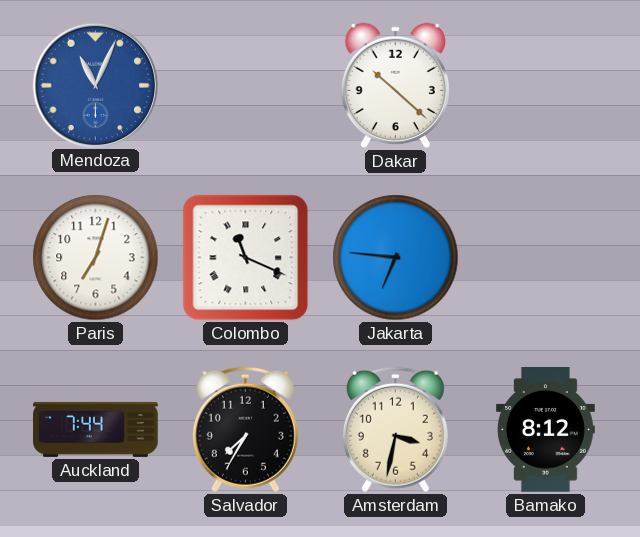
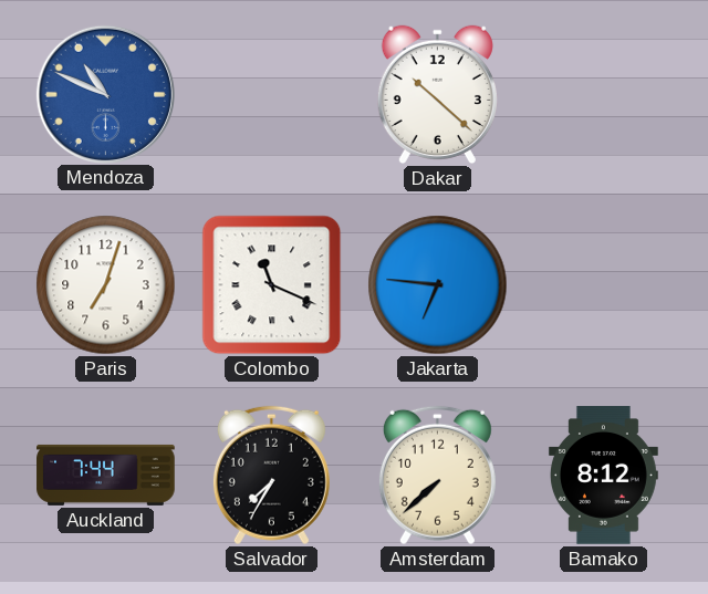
Mendoza: 11:04 -> 10:49
Amsterdam: 3:32 -> 7:38
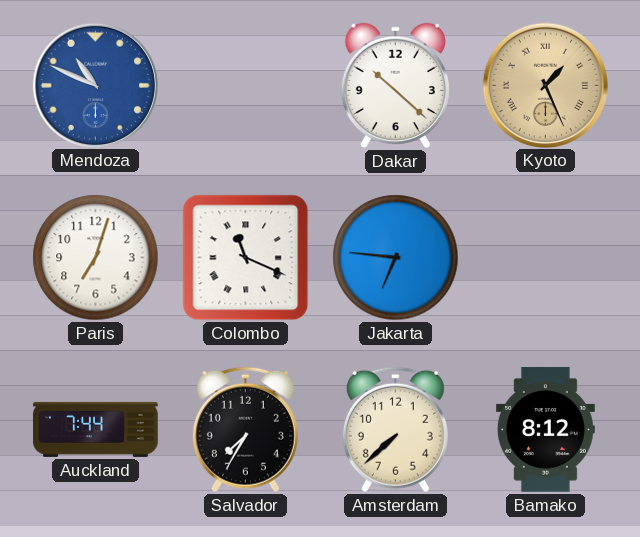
Kyoto: none -> 1:26
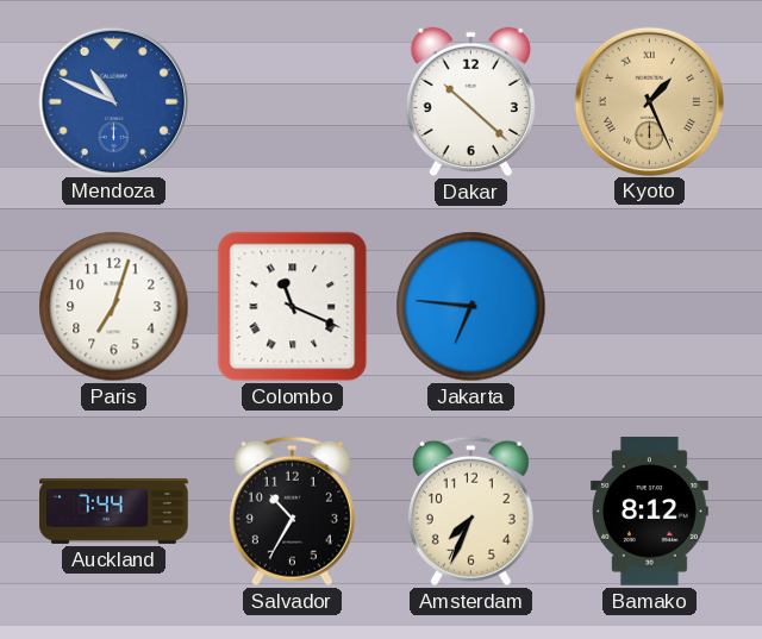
Salvador: 7:35 -> 10:35
Amsterdam: 7:38 -> 7:34
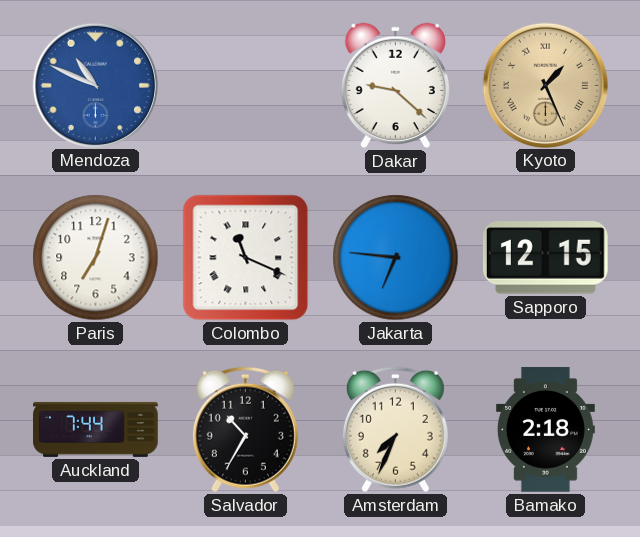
Dakar: 10:22 -> 9:22
Sapporo: none -> 12:15
Bamako: 8:12 -> 2:18
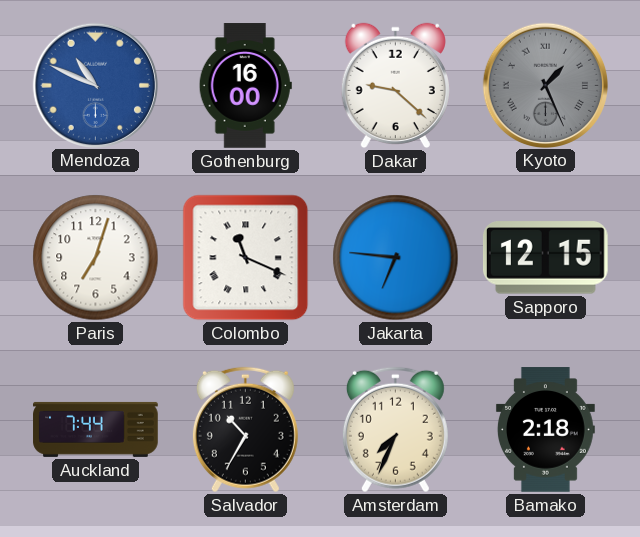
Gothenburg: none -> 16:00
Kyoto dial: champagne -> grey
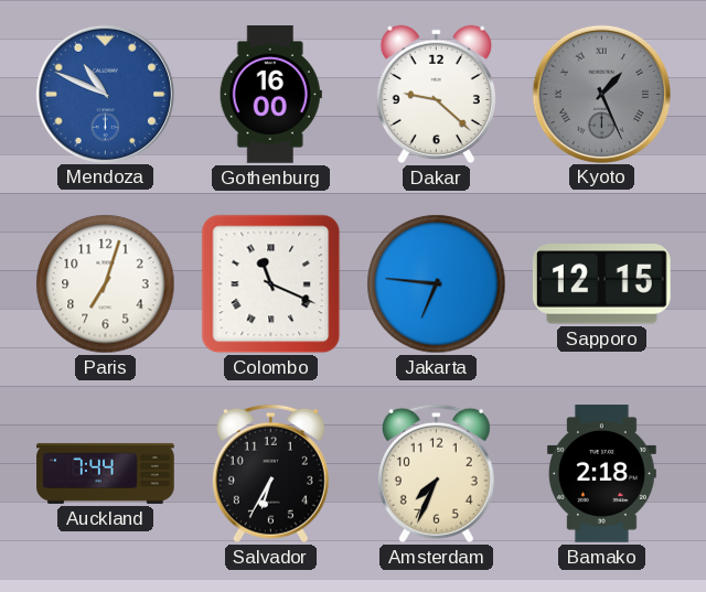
Salvador: 10:35 -> 6:35
